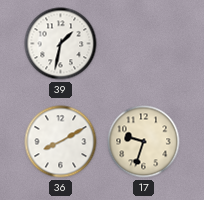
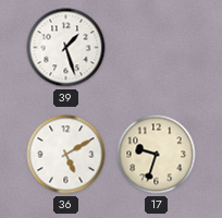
39: 1:32 -> 1:27
36: 8:10 -> 5:10
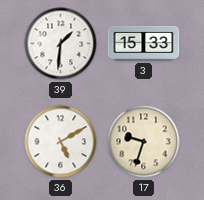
39: 1:27 -> 1:31
3: none -> 15:33
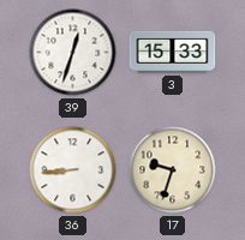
39: 1:31 -> 12:33
36: 5:10 -> 8:44
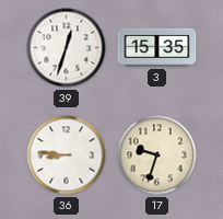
3: 15:33 -> 15:35
36: 8:44 -> 8:46
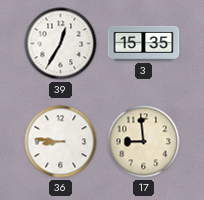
39: 12:33 -> 12:35
17: 9:33 -> 8:59
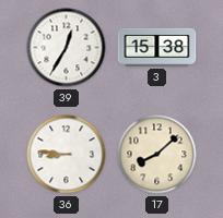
3: 15:35 -> 15:38
17: 8:59 -> 8:08
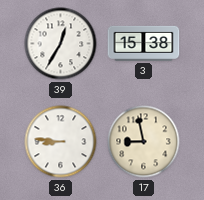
17: 8:08 -> 8:58
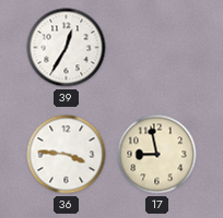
3: 15:38 -> none
36: 8:46 -> 3:46
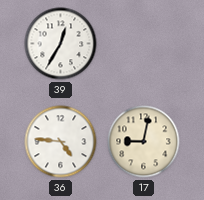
36: 3:46 -> 4:46
17: 8:58 -> 9:02
